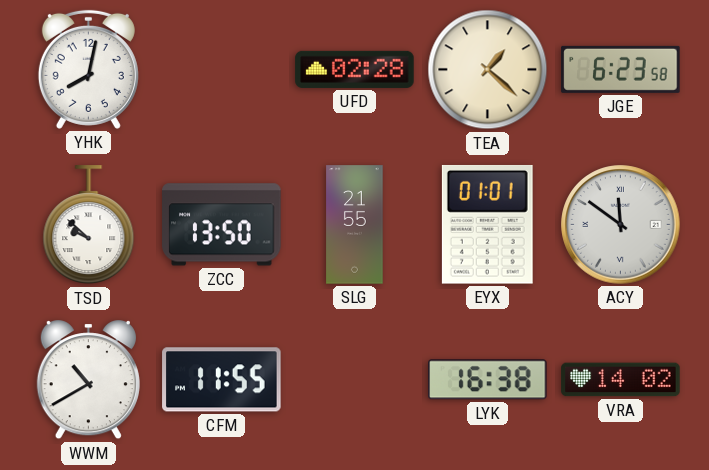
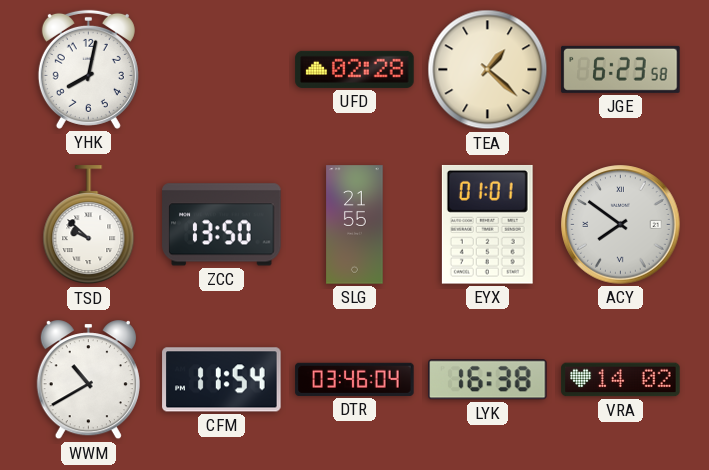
ACY: 11:51 -> 7:51
CFM: 11:55 -> 11:54
DTR: none -> 03:46
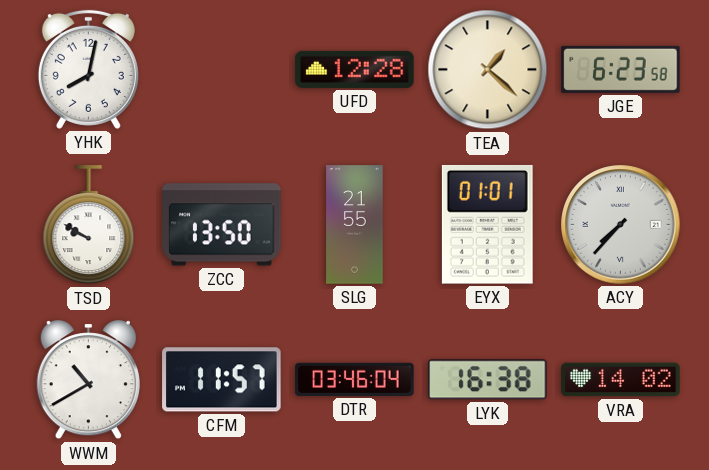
UFD: 02:28 -> 12:28
TSD: 9:52 -> 9:50
ACY: 7:51 -> 7:37
CFM: 11:54 -> 11:57
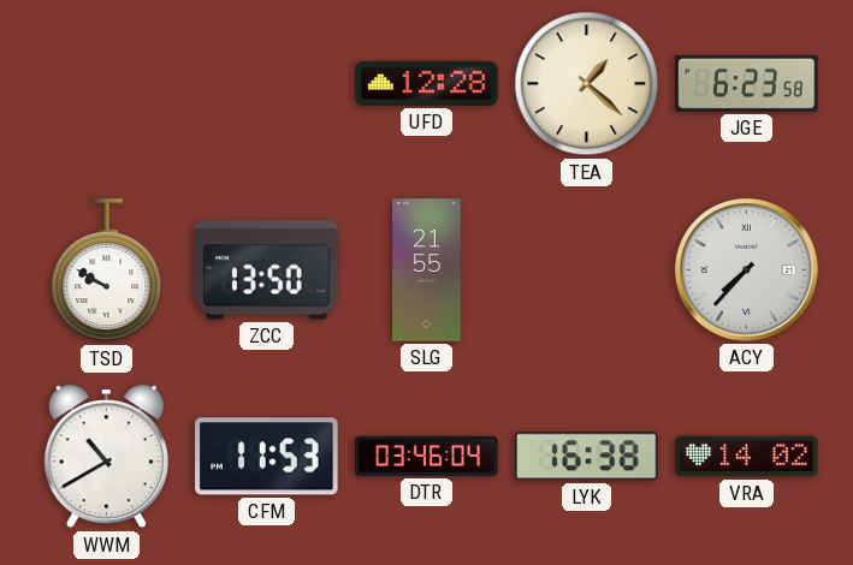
YHK: 8:02 -> none
EYX: 01:01 -> none
CFM: 11:57 -> 11:53
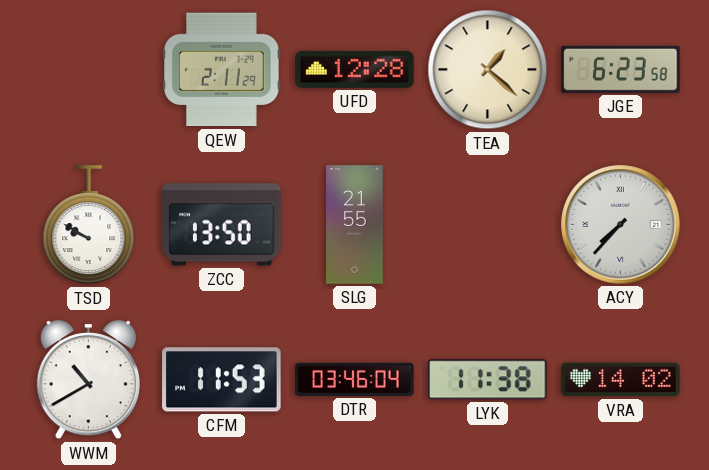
QEW: none -> 2:11
LYK: 16:38 -> 11:38
